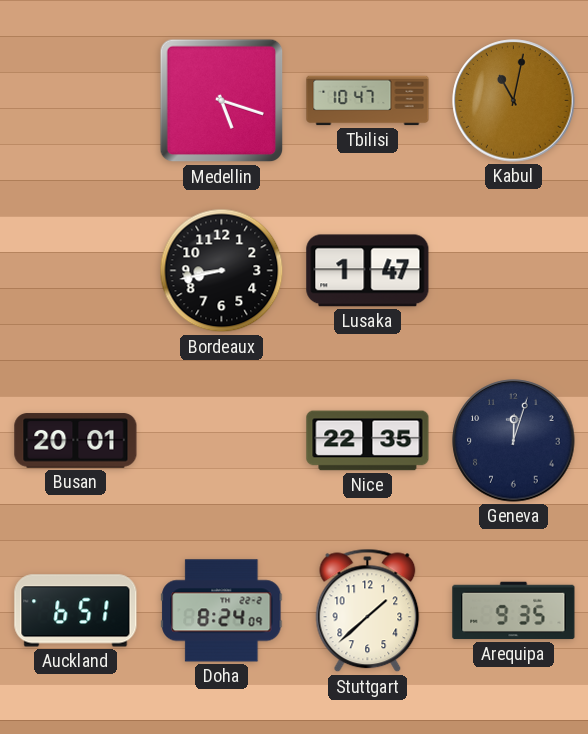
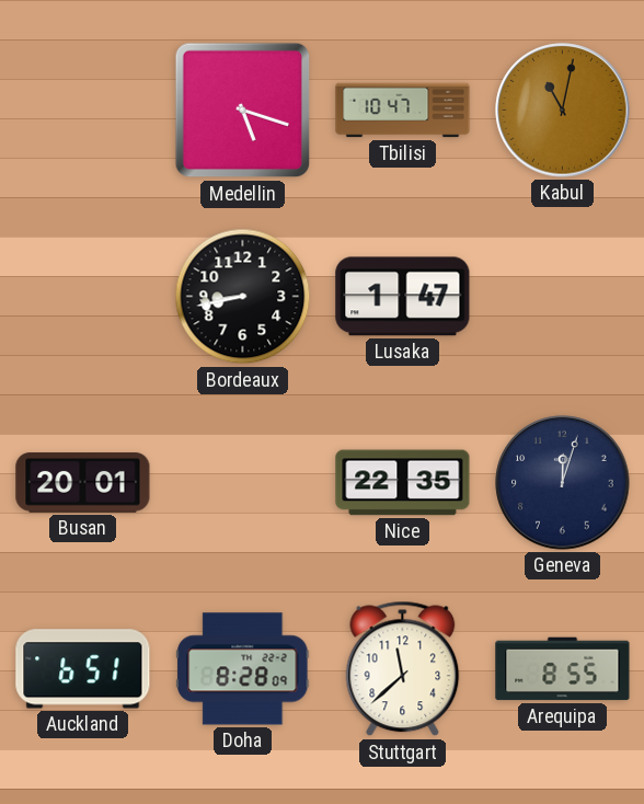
Doha: 8:24 -> 8:28
Stuttgart: 1:38 -> 11:38
Arequipa: 9:35 -> 8:55
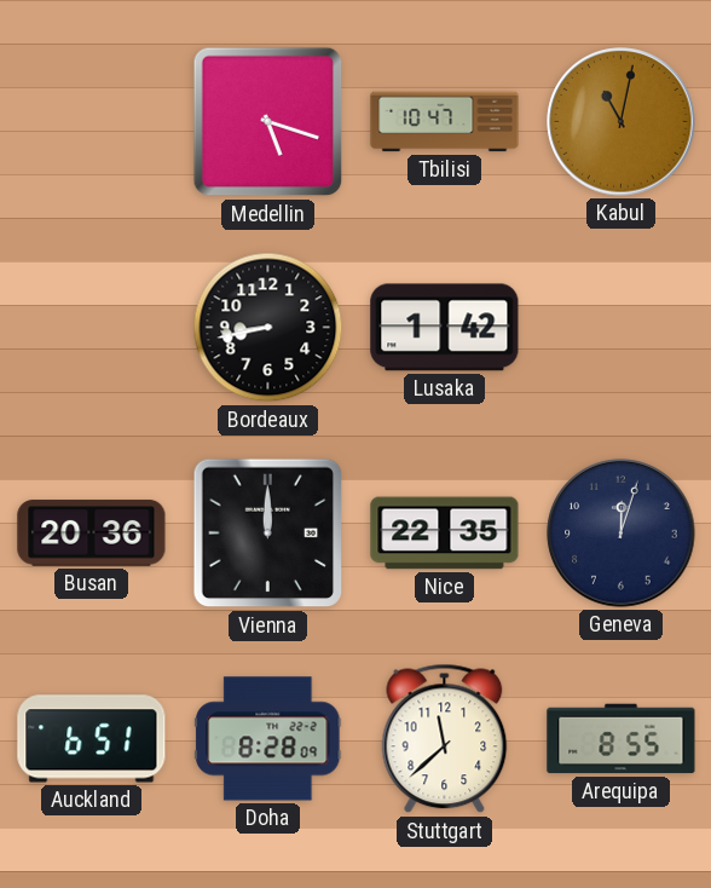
Lusaka: 1:47 -> 1:42
Busan: 20:01 -> 20:36
Vienna: none -> 12:00
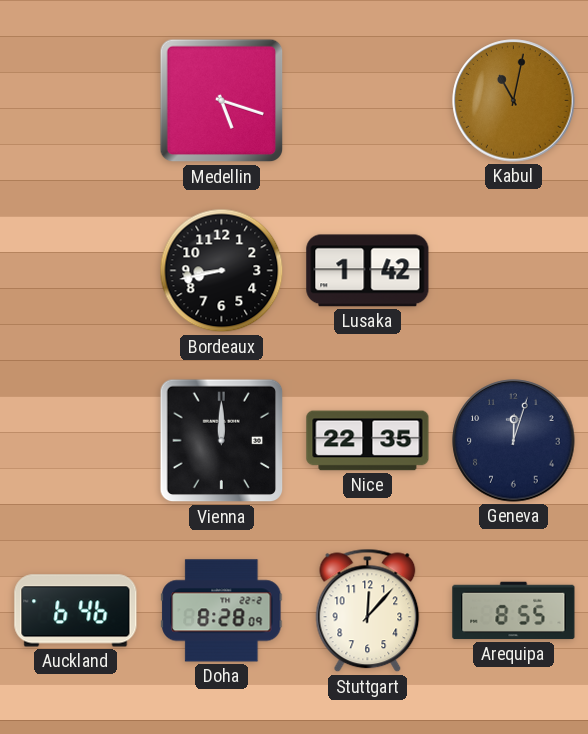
Tbilisi: 10:47 -> none
Busan: 20:36 -> none
Auckland: 6:51 -> 6:46
Stuttgart: 11:38 -> 12:07
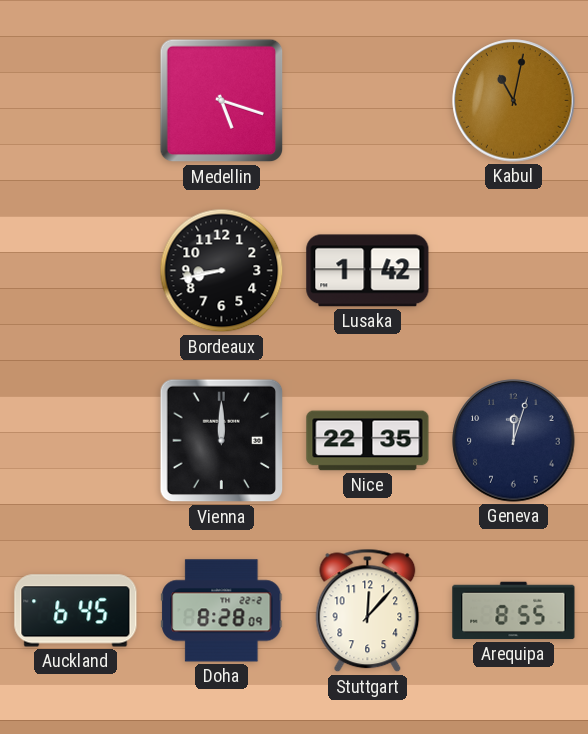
Auckland: 6:46 -> 6:45
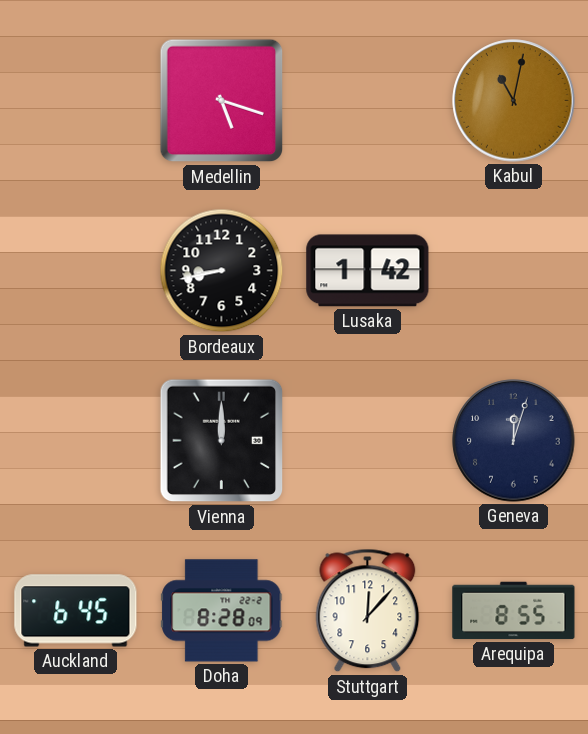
Nice: 22:35 -> none
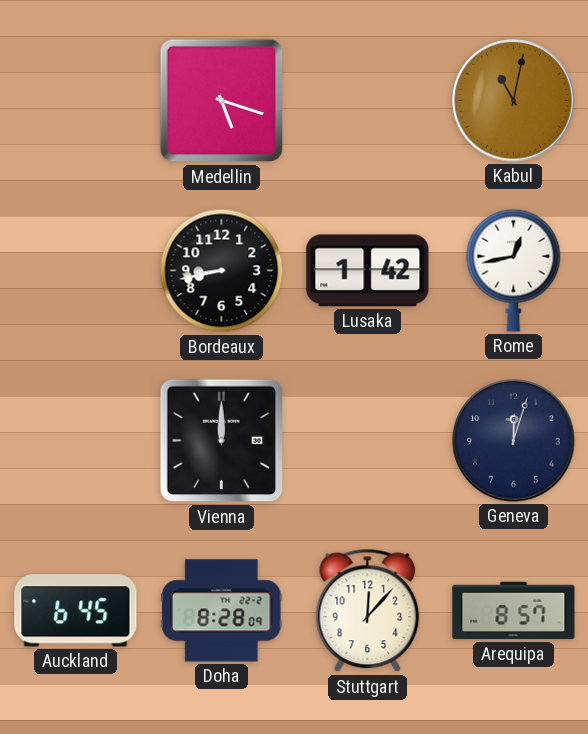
Rome: none -> 12:43
Arequipa: 8:55 -> 8:57
